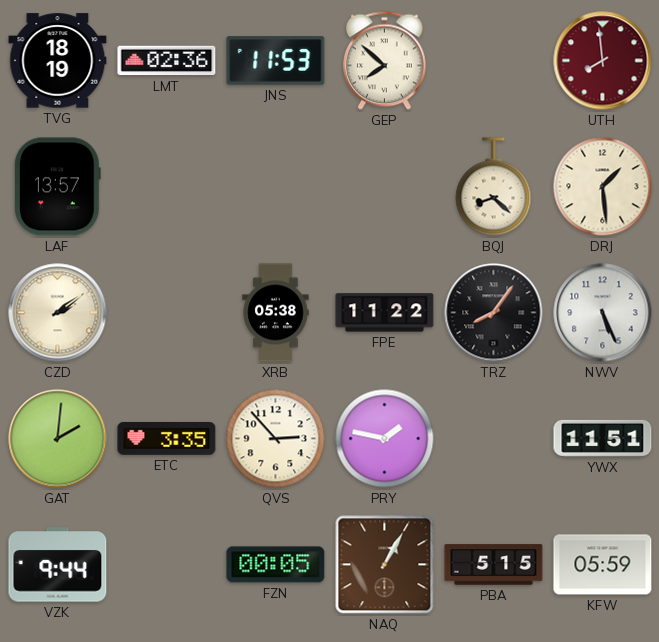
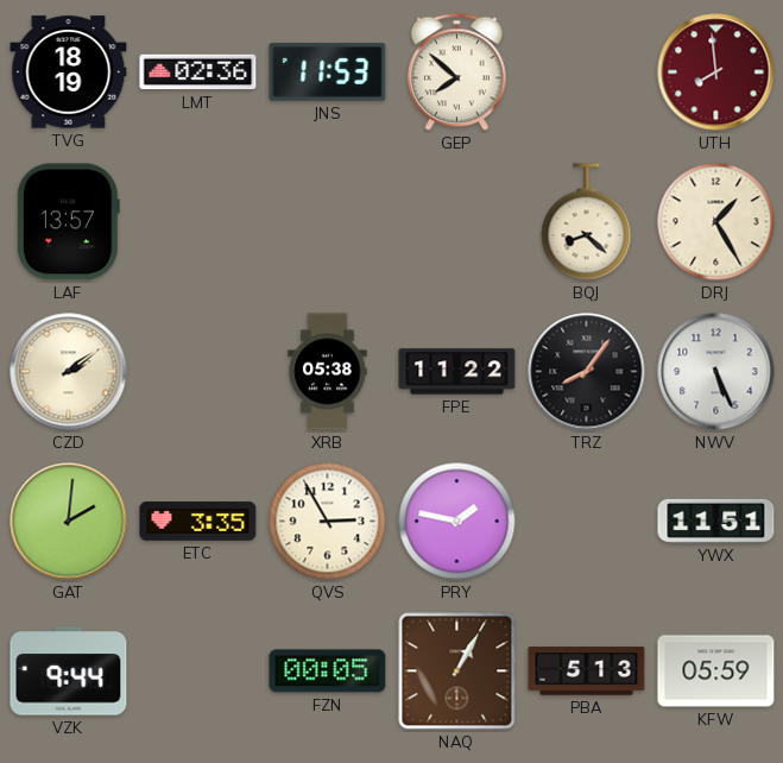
DRJ: 1:29 -> 1:25
QVS: 2:53 -> 2:55
PBA: 5:15 -> 5:13
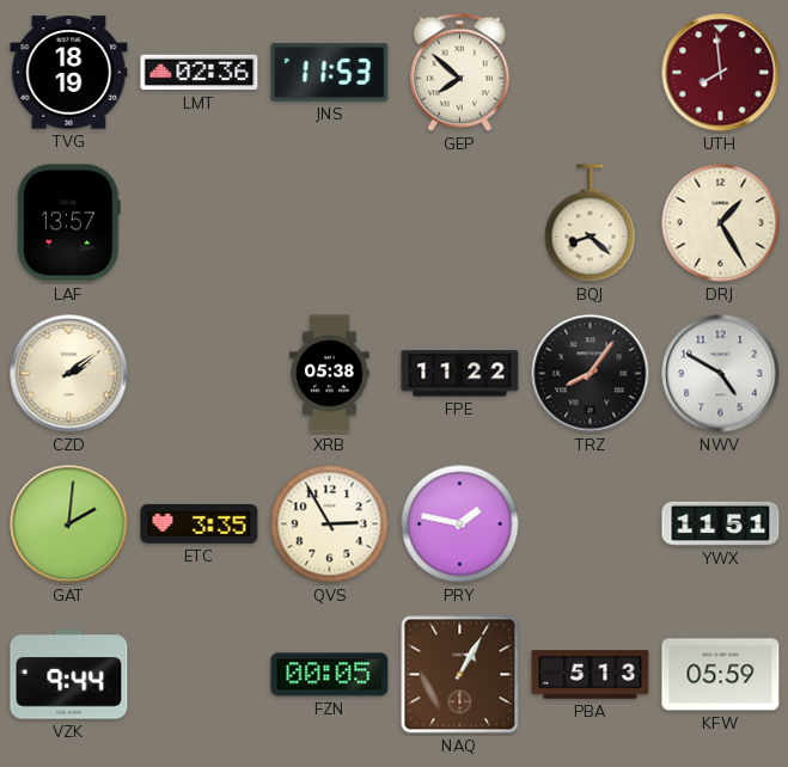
NWV: 5:26 -> 4:50
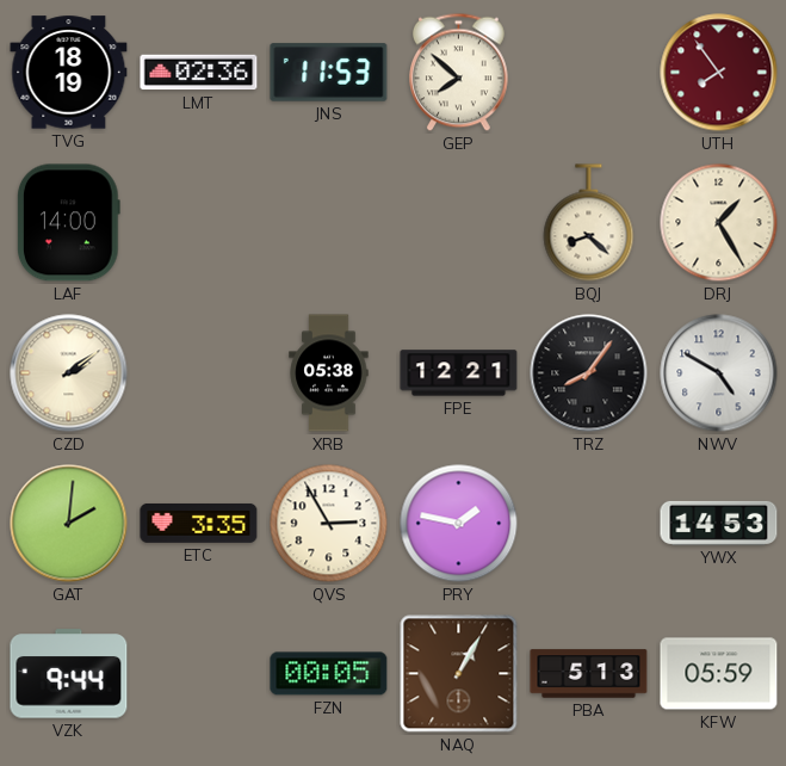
UTH: 7:59 -> 7:54
LAF: 13:57 -> 14:00
FPE: 11:22 -> 12:21
YWX: 11:51 -> 14:53
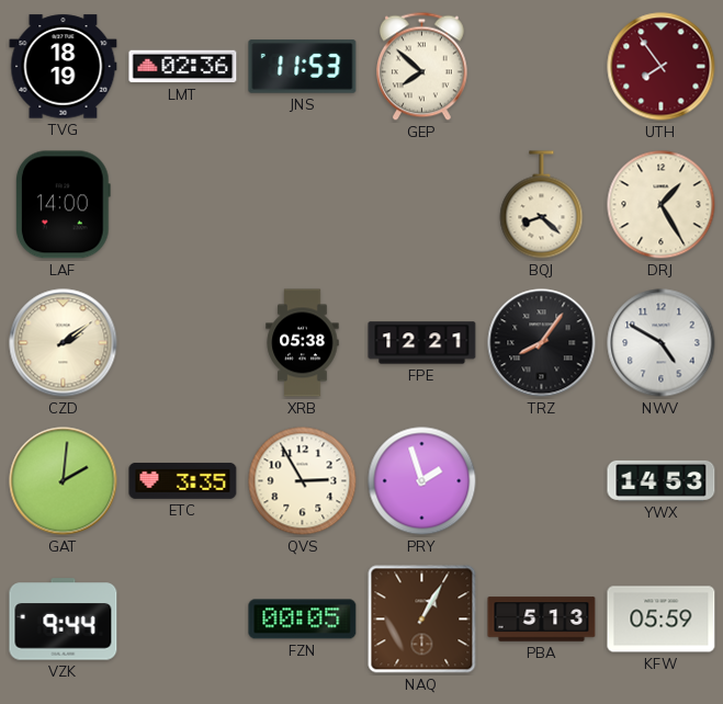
PRY: 1:47 -> 1:57
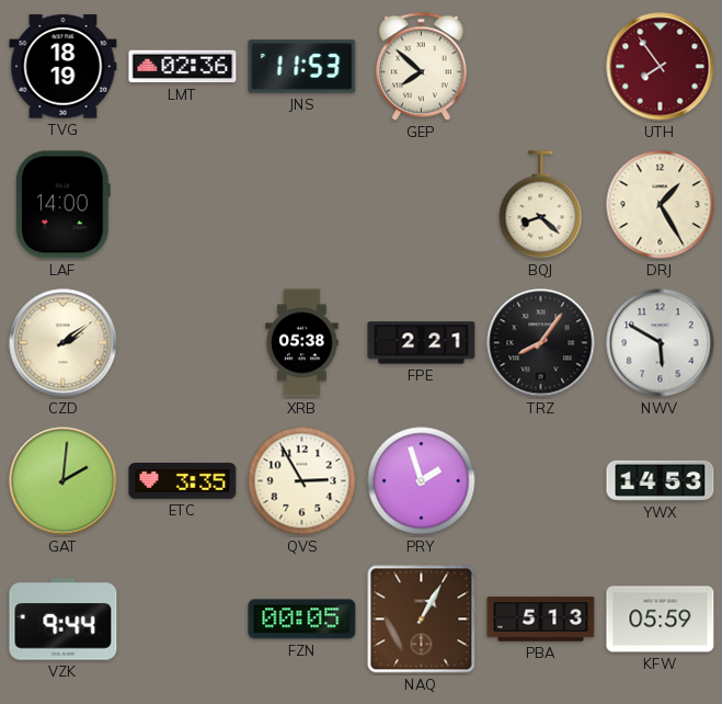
FPE: 12:21 -> 2:21
NWV: 4:50 -> 5:50
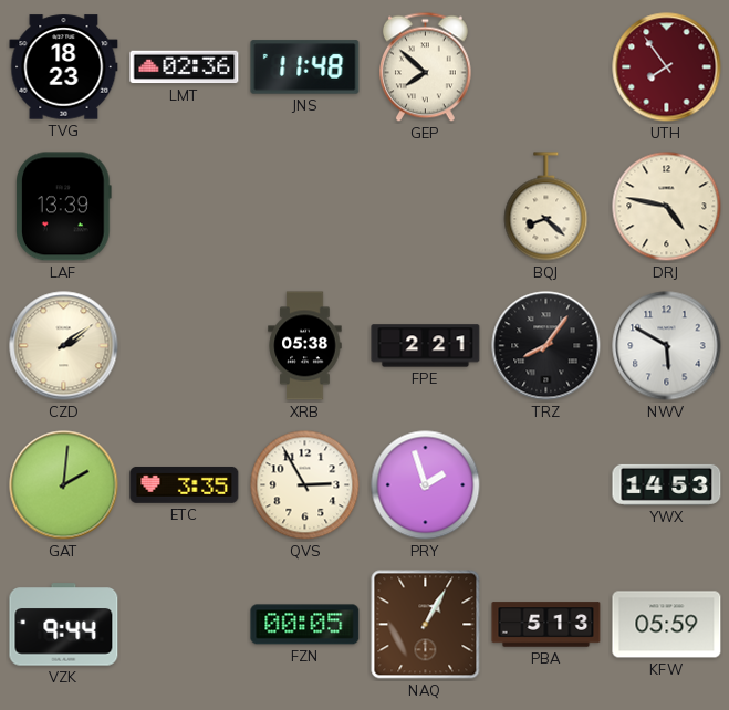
TVG: 18:19 -> 18:23
JNS: 11:53 -> 11:48
LAF: 14:00 -> 13:39
DRJ: 1:25 -> 4:47
